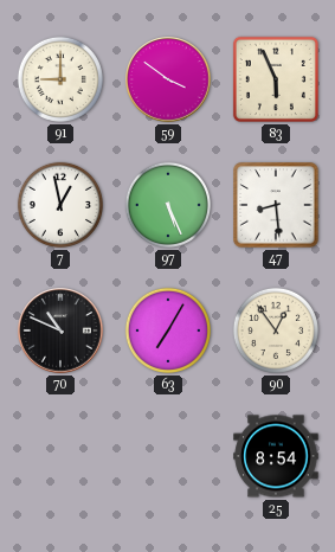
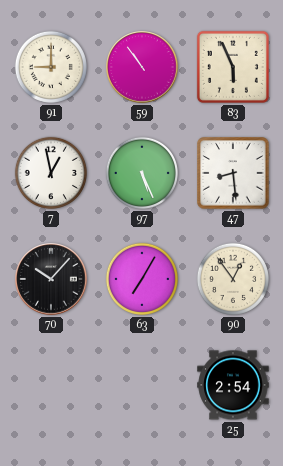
59: 3:51 -> 10:54
70: 10:49 -> 10:07
25: 8:54 -> 2:54
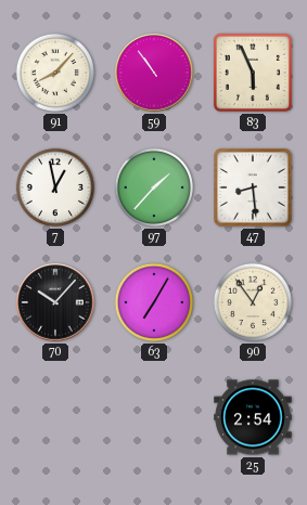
91: 9:00 -> 8:07
97: 5:26 -> 1:37
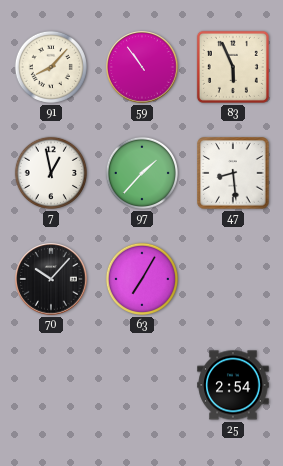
90: 12:54 -> none
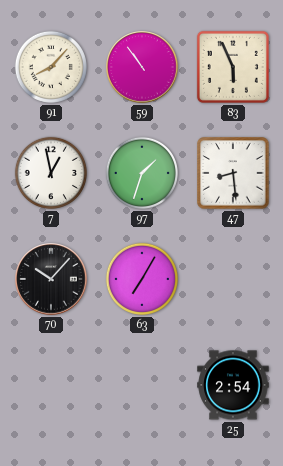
97: 1:37 -> 1:33
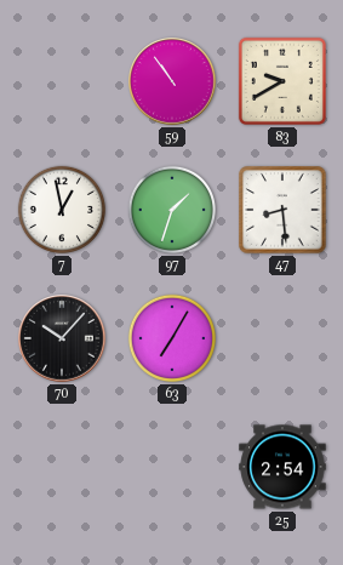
91: 8:07 -> none
83: 5:56 -> 9:40
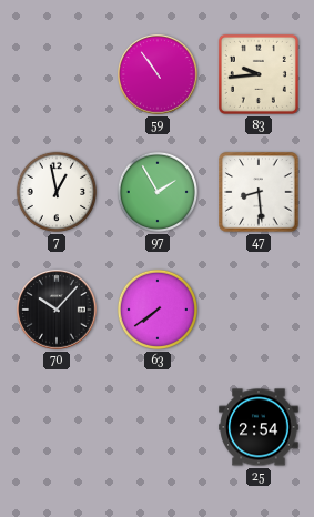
83: 9:40 -> 9:44
97: 1:33 -> 1:55
63: 7:05 -> 7:39
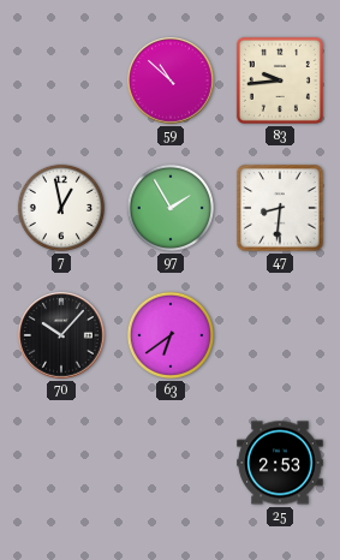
59: 10:54 -> 10:52
47: 8:29 -> 8:31
63: 7:39 -> 6:39
25: 2:54 -> 2:53
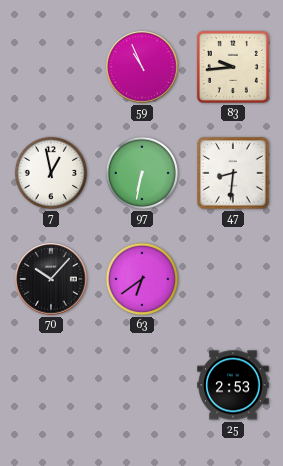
59: 10:52 -> 10:56
97: 1:55 -> 6:32
